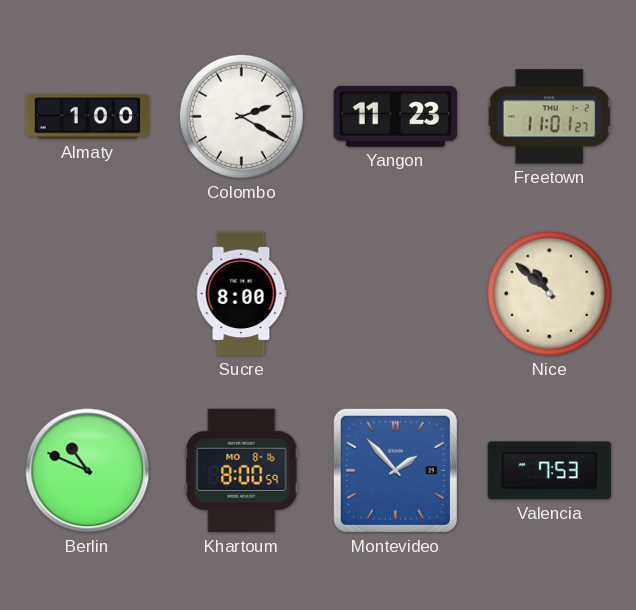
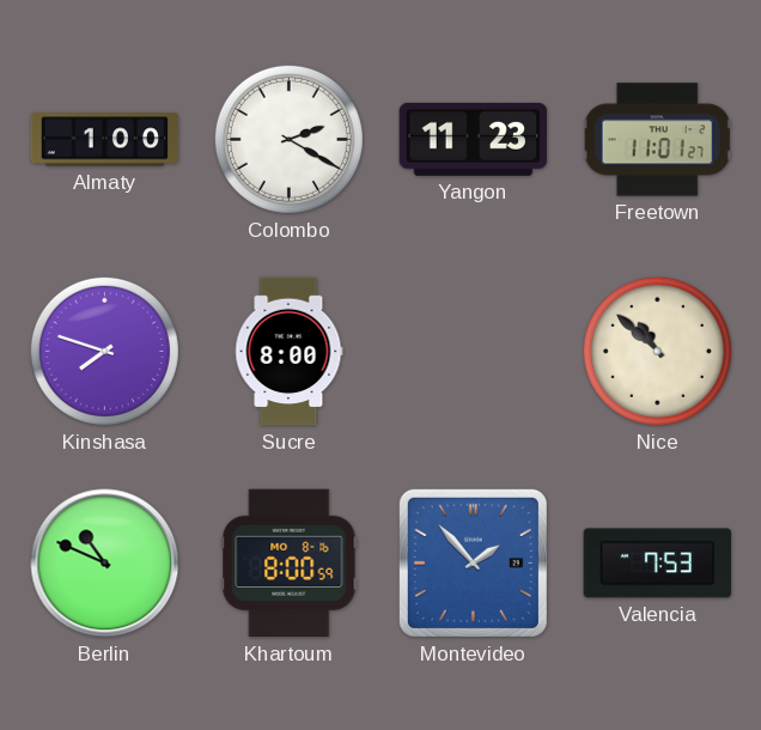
Kinshasa: none -> 7:48
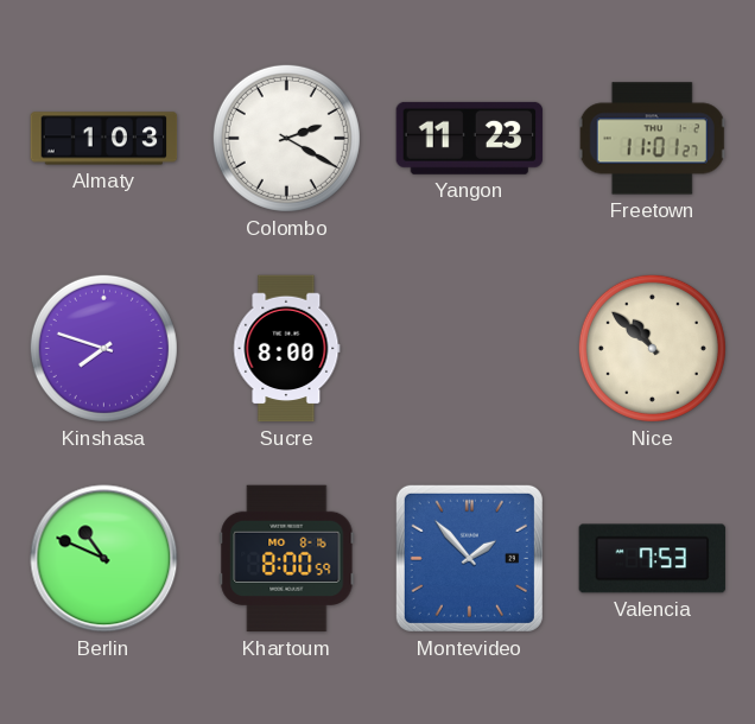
Almaty: 1:00 -> 1:03
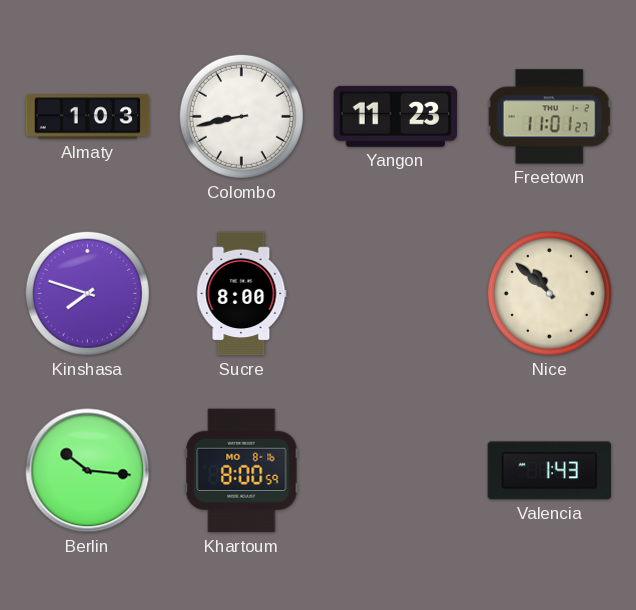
Colombo: 2:20 -> 8:43
Berlin: 10:49 -> 10:16
Montevideo: 1:53 -> none
Valencia: 7:53 -> 1:43
